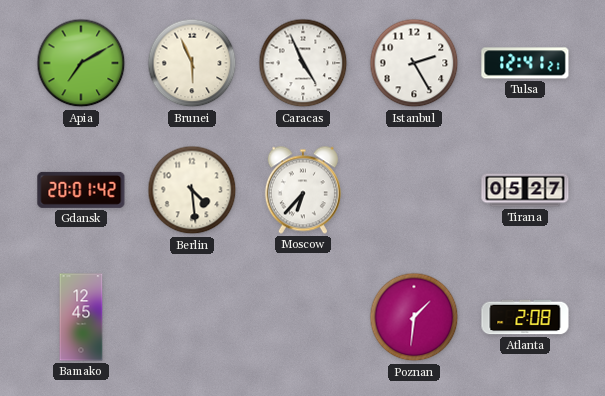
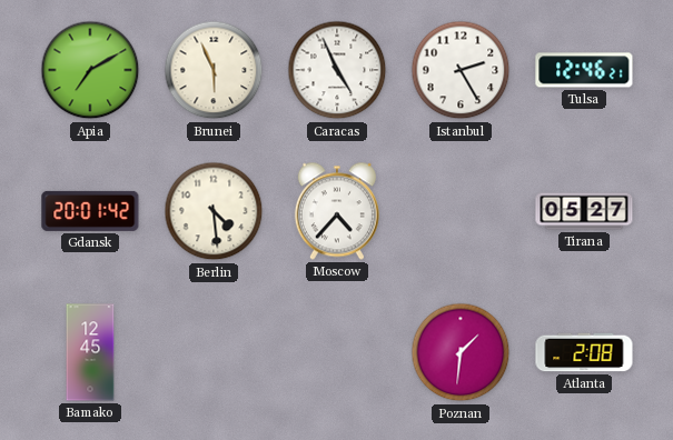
Tulsa: 12:41 -> 12:46
Moscow: 6:37 -> 4:37
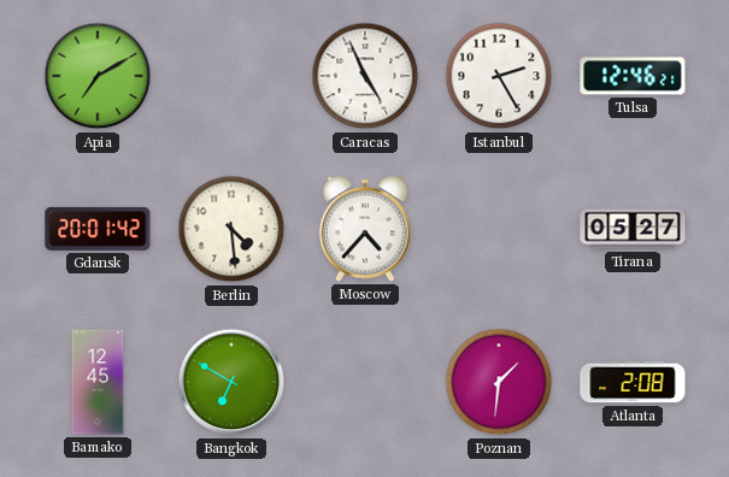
Brunei: 5:56 -> none
Bangkok: none -> 6:50
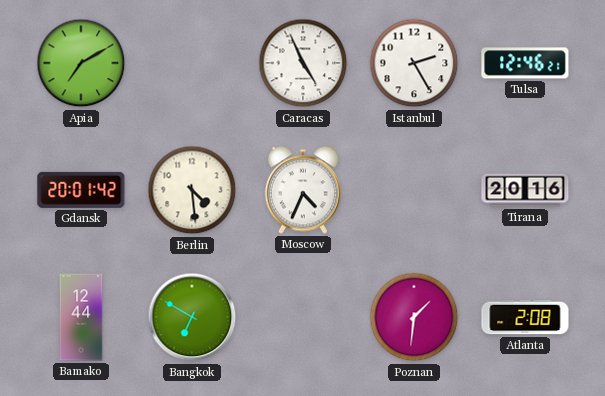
Moscow: 4:37 -> 4:34
Tirana: 05:27 -> 20:16
Bamako: 12:45 -> 12:44
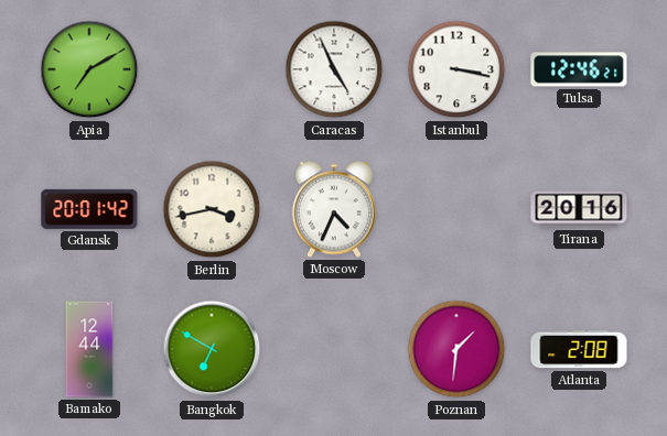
Istanbul: 2:25 -> 3:17
Berlin: 4:29 -> 3:43
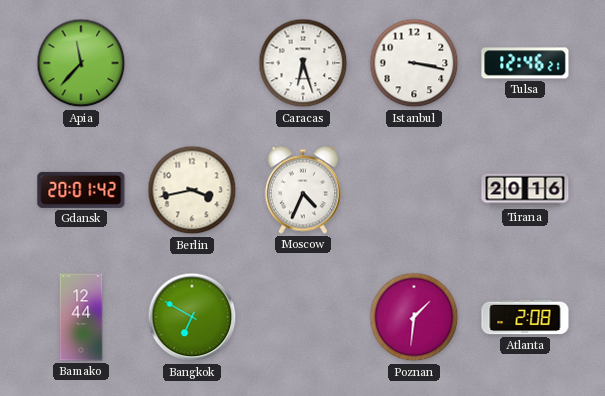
Apia: 7:10 -> 11:37
Caracas: 4:56 -> 6:27
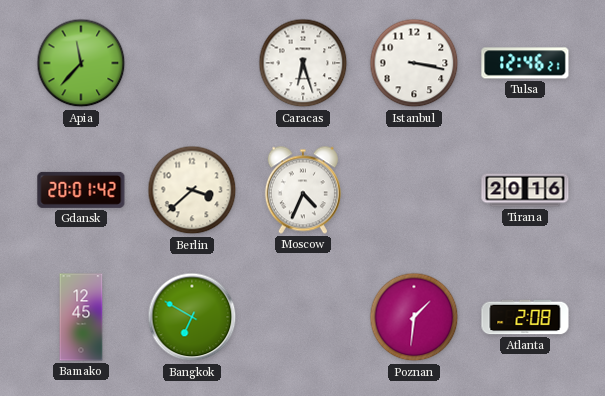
Berlin: 3:43 -> 3:38
Bamako: 12:44 -> 12:45
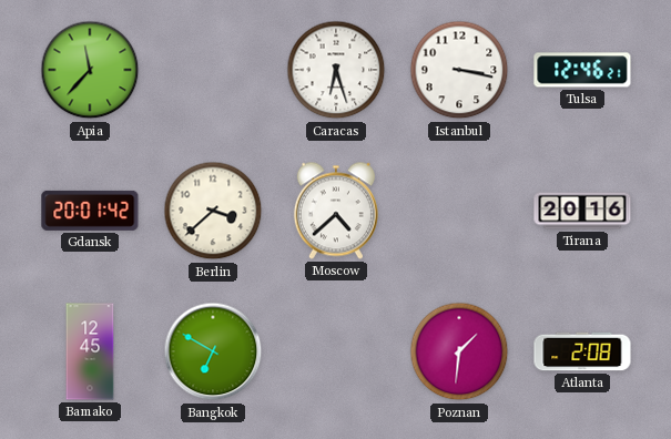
Moscow: 4:34 -> 4:38
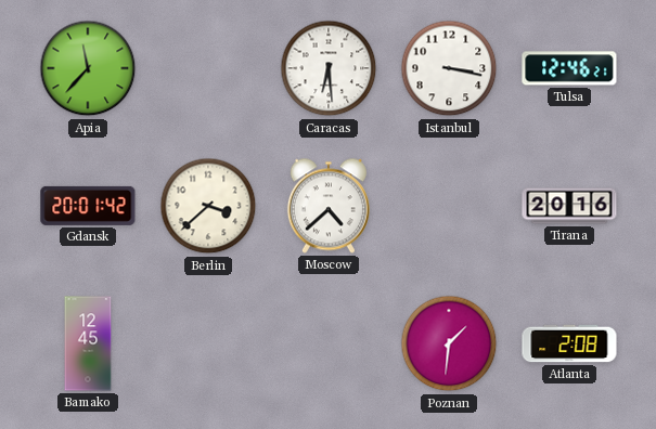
Caracas: 6:27 -> 6:29
Bangkok: 6:50 -> none
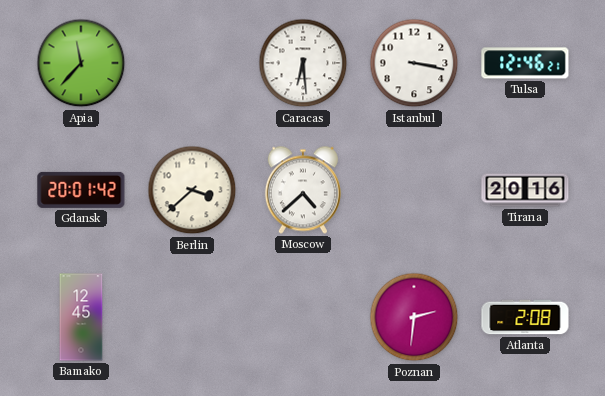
Poznan: 1:31 -> 2:31
